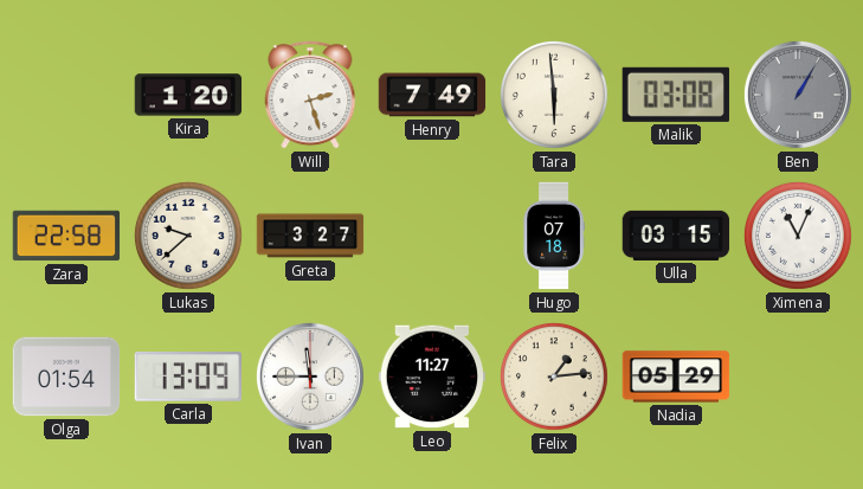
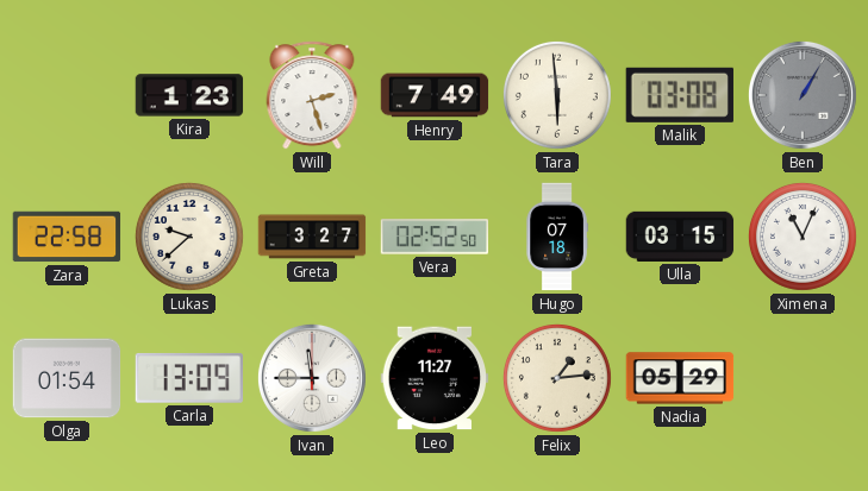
Kira: 1:20 -> 1:23
Vera: none -> 02:52
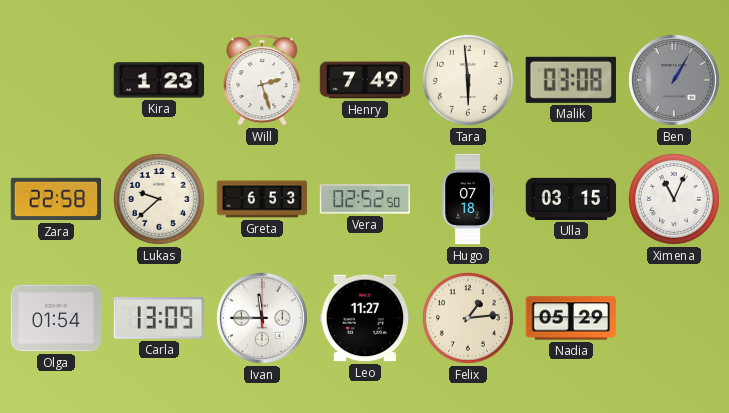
Greta: 3:27 -> 6:53
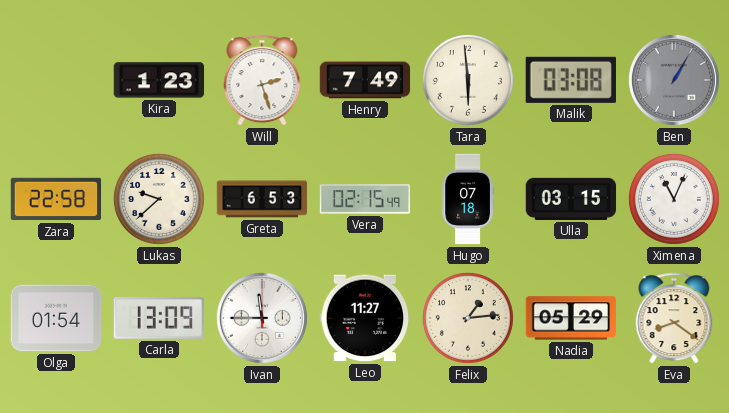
Vera: 02:52 -> 02:15
Eva: none -> 8:21
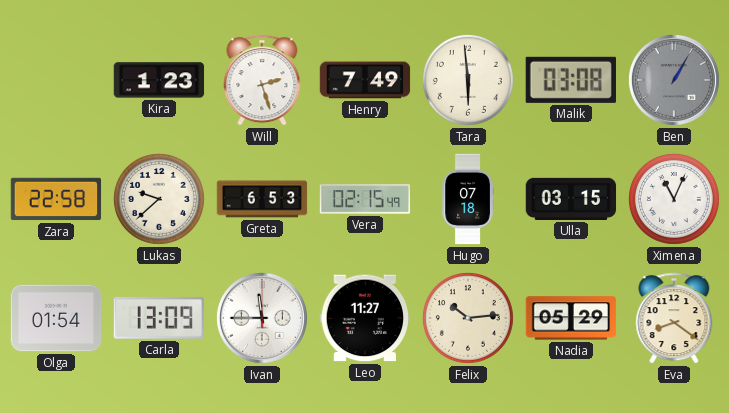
Felix: 1:14 -> 10:14
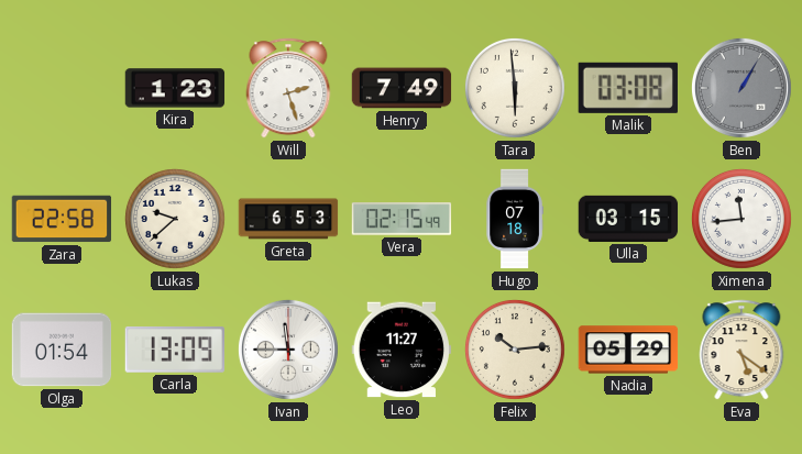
Ximena: 11:04 -> 11:44
Eva: 8:21 -> 5:21
